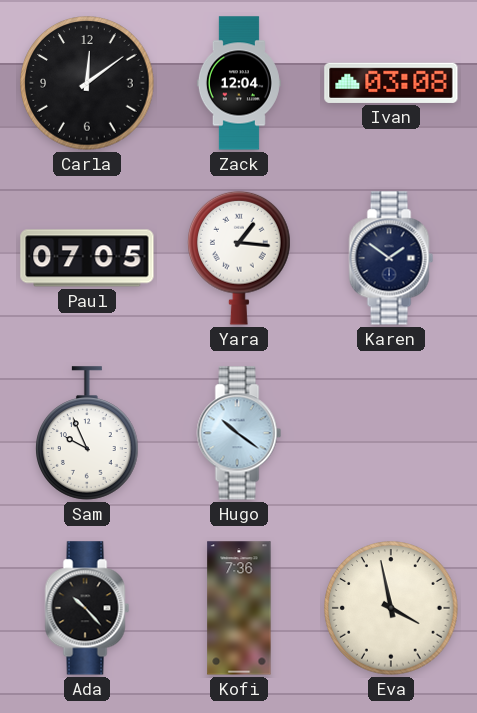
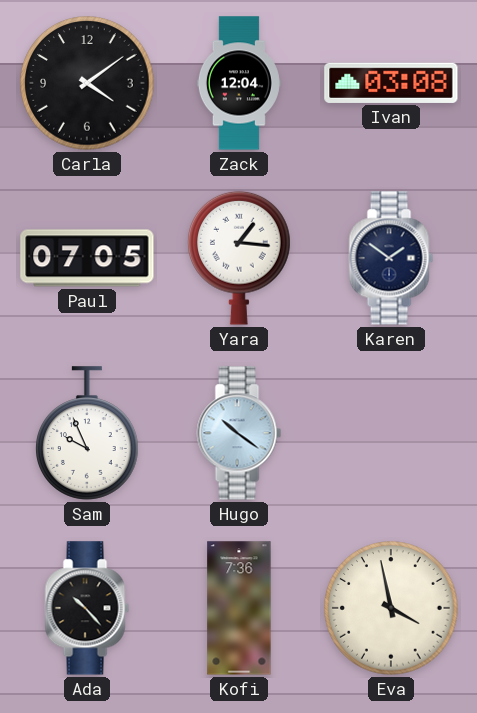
Carla: 12:09 -> 4:09
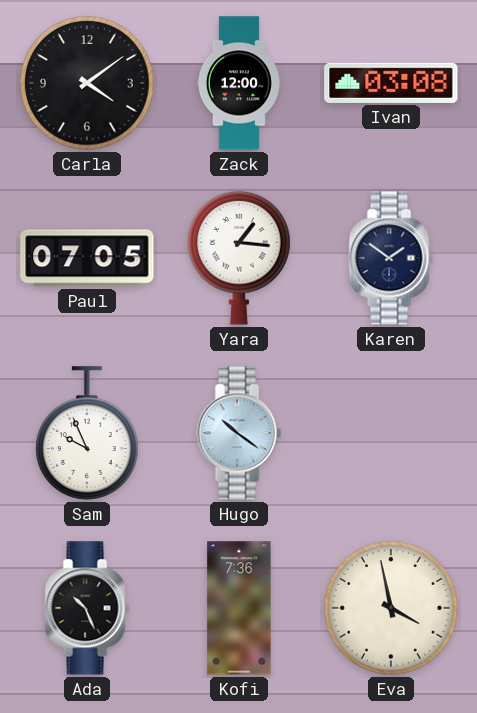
Zack: 12:04 -> 12:00
Ada: 10:23 -> 10:26
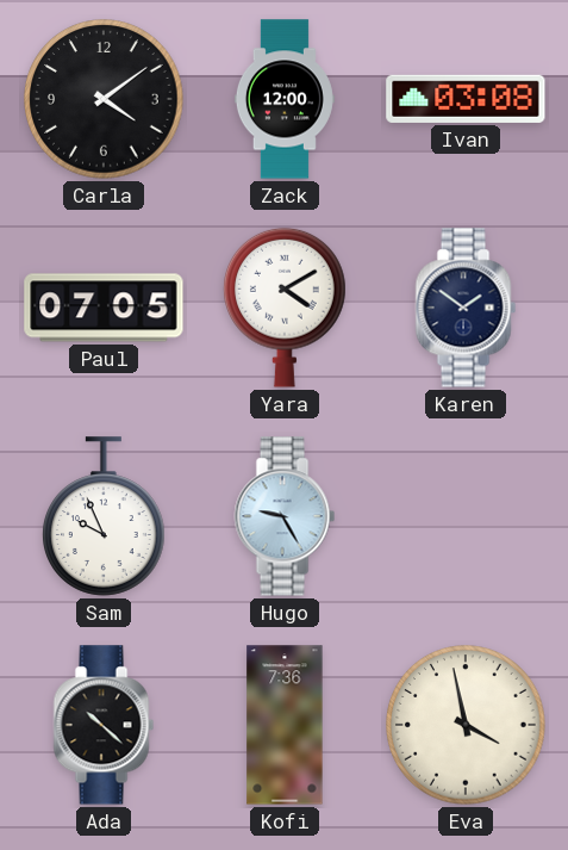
Yara: 1:16 -> 4:10
Hugo: 10:21 -> 9:25
Ada: 10:26 -> 10:22
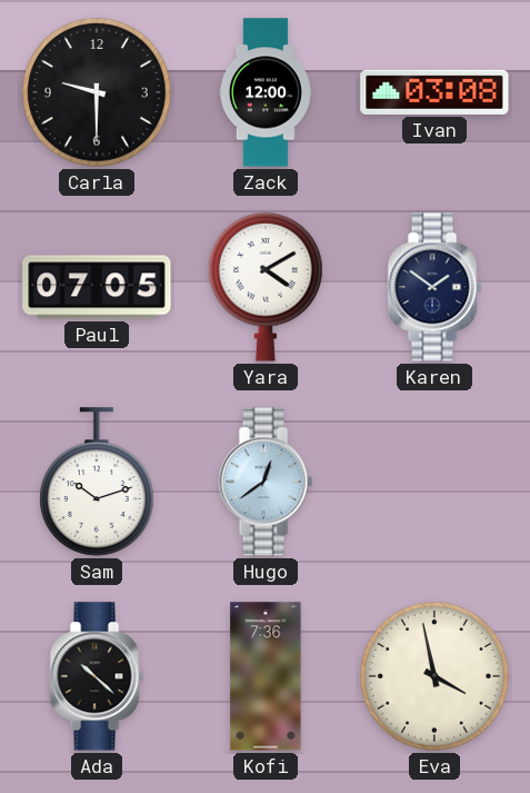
Carla: 4:09 -> 9:30
Sam: 9:56 -> 10:12
Hugo: 9:25 -> 12:39
